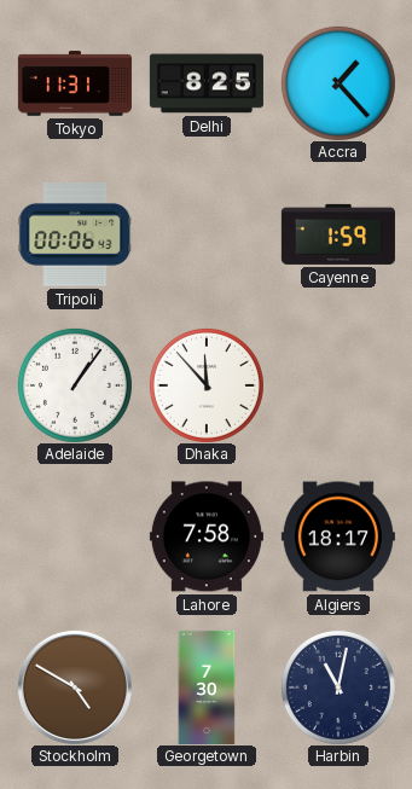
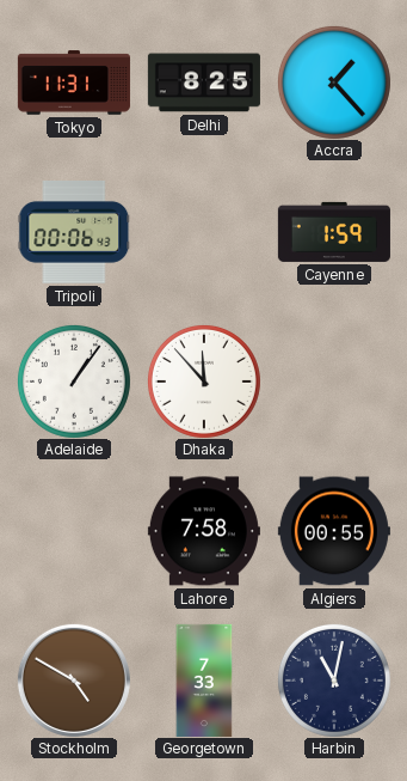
Algiers: 18:17 -> 00:55
Georgetown: 7:30 -> 7:33
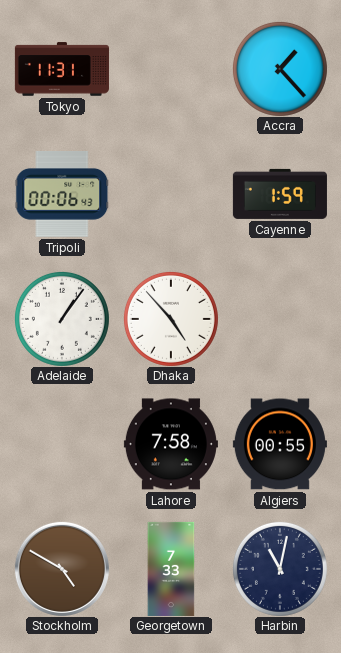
Delhi: 8:25 -> none
Dhaka: 11:53 -> 4:53
